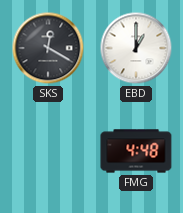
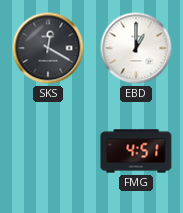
FMG: 4:48 -> 4:51
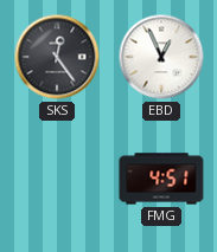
SKS: 12:20 -> 12:24
EBD: 1:00 -> 12:56
